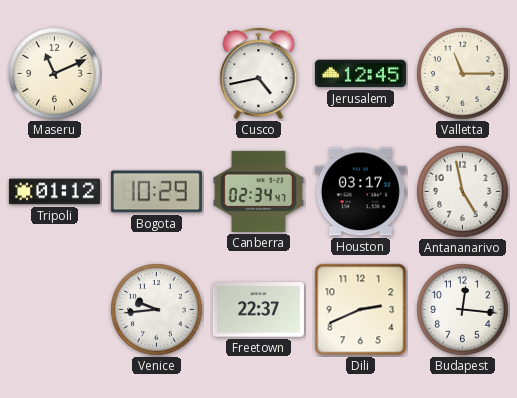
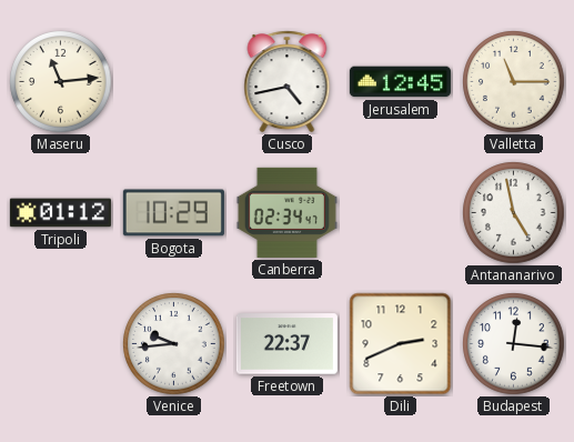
Maseru: 11:11 -> 11:14
Houston: 03:17 -> none
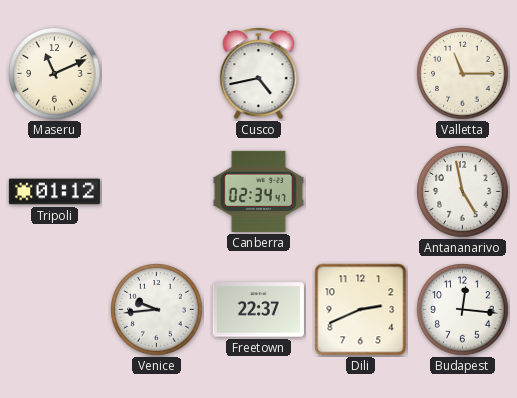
Maseru: 11:14 -> 11:11
Jerusalem: 12:45 -> none
Bogota: 10:29 -> none
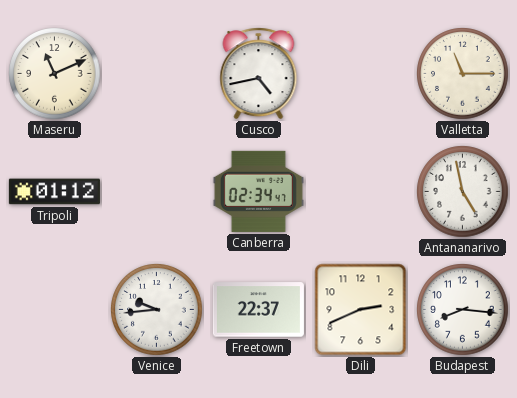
Budapest: 12:16 -> 8:16
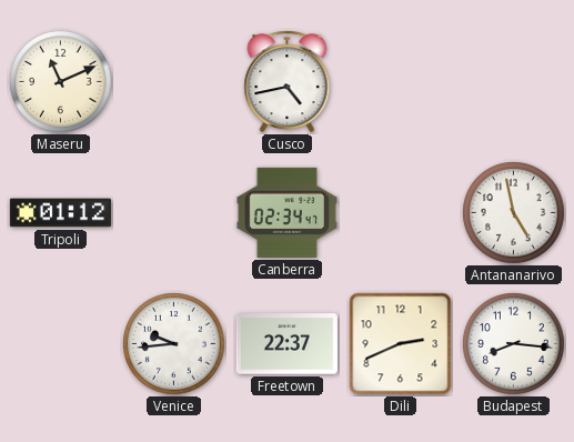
Valletta: 11:15 -> none
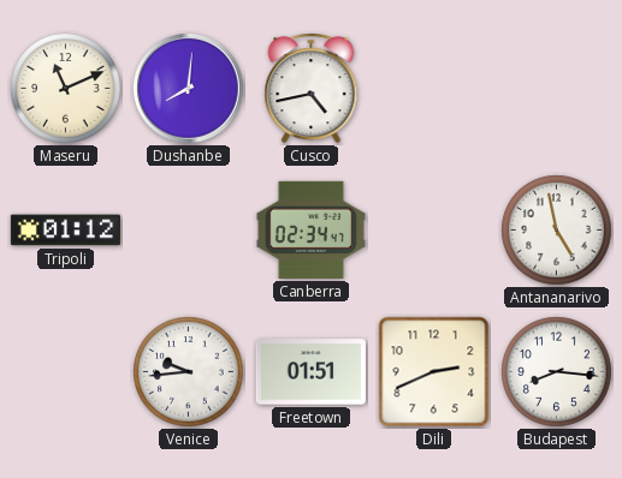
Dushanbe: none -> 8:01
Freetown: 22:37 -> 01:51
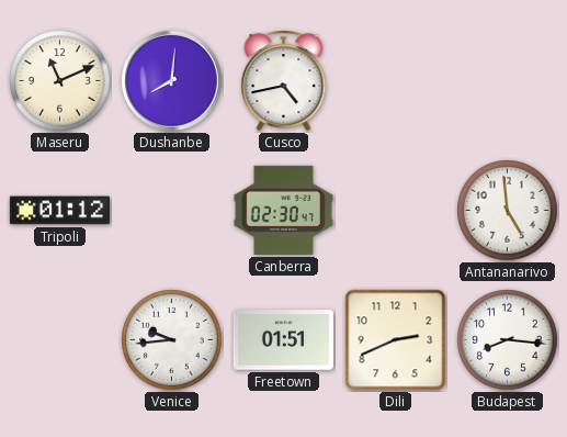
Canberra: 02:34 -> 02:30
Antananarivo: 4:58 -> 4:59
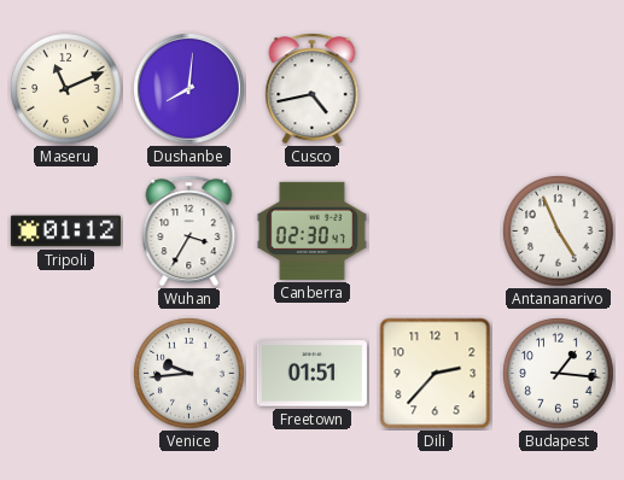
Wuhan: none -> 3:35
Antananarivo: 4:59 -> 4:56
Dili: 2:41 -> 2:37
Budapest: 8:16 -> 1:16
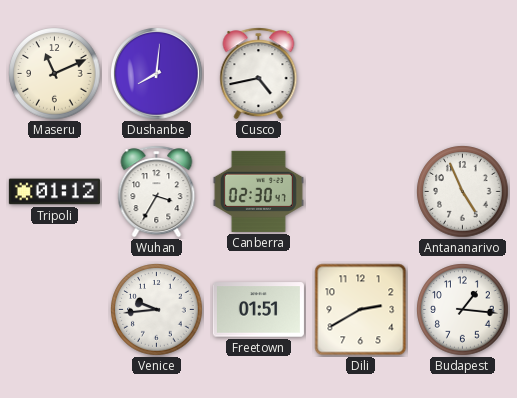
Dili: 2:37 -> 2:40
